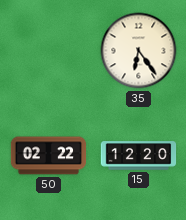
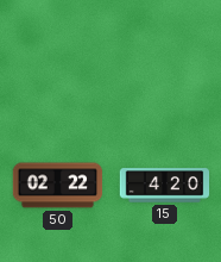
35: 6:24 -> none
15: 12:20 -> 4:20
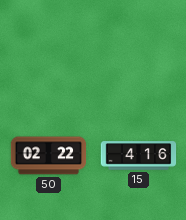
15: 4:20 -> 4:16
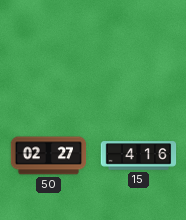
50: 02:22 -> 02:27
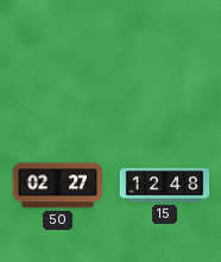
15: 4:16 -> 12:48
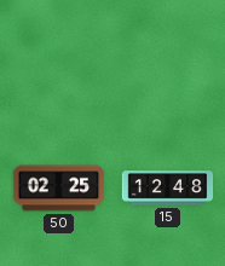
50: 02:27 -> 02:25
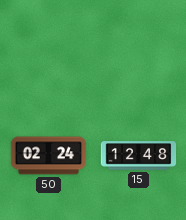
50: 02:25 -> 02:24
